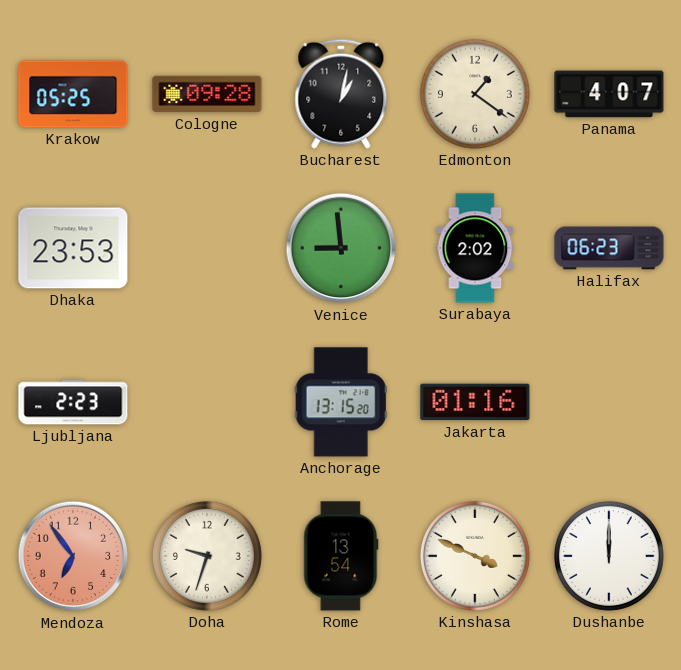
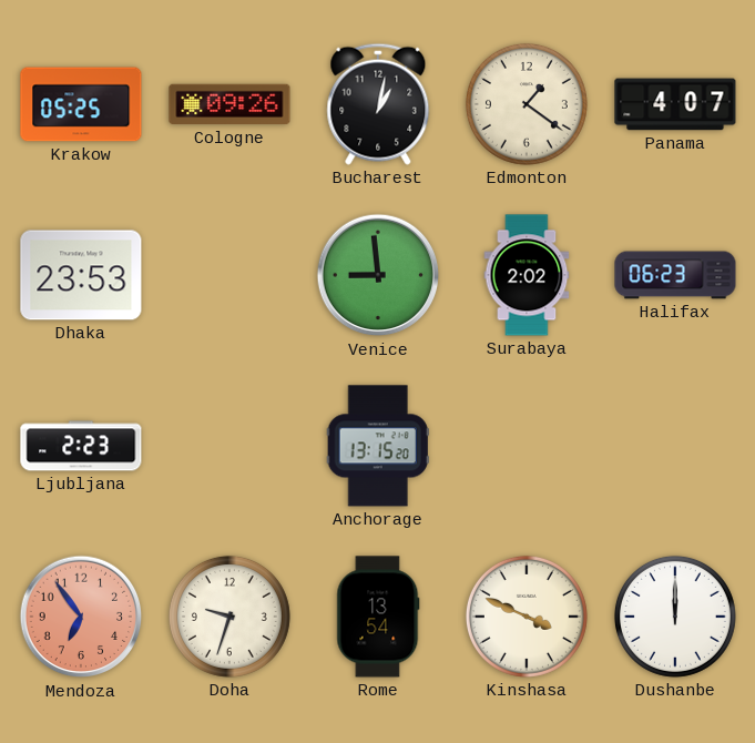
Cologne: 09:28 -> 09:26
Jakarta: 01:16 -> none
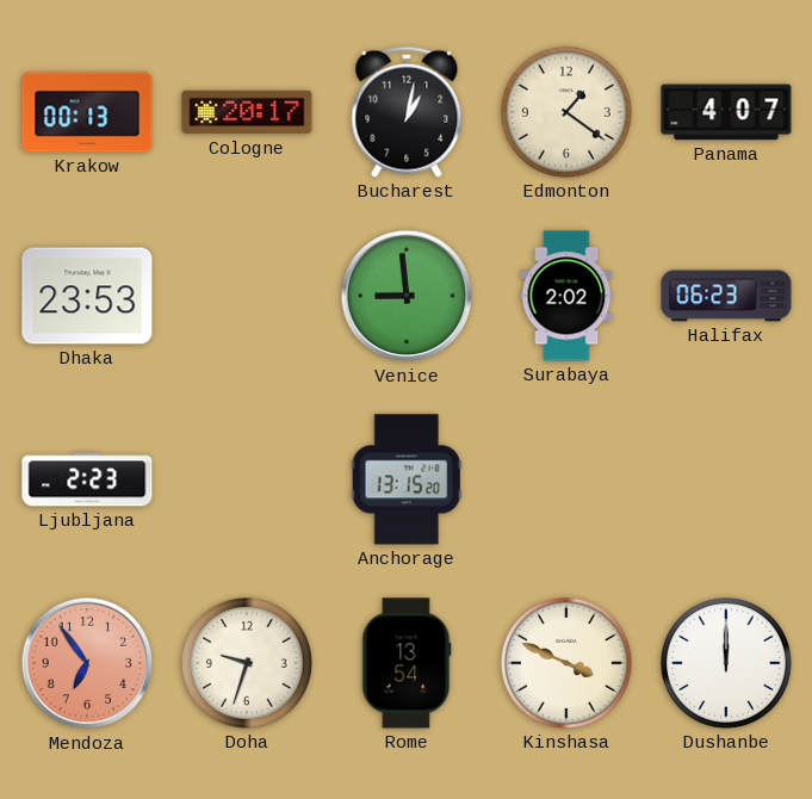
Krakow: 05:25 -> 00:13
Cologne: 09:26 -> 20:17
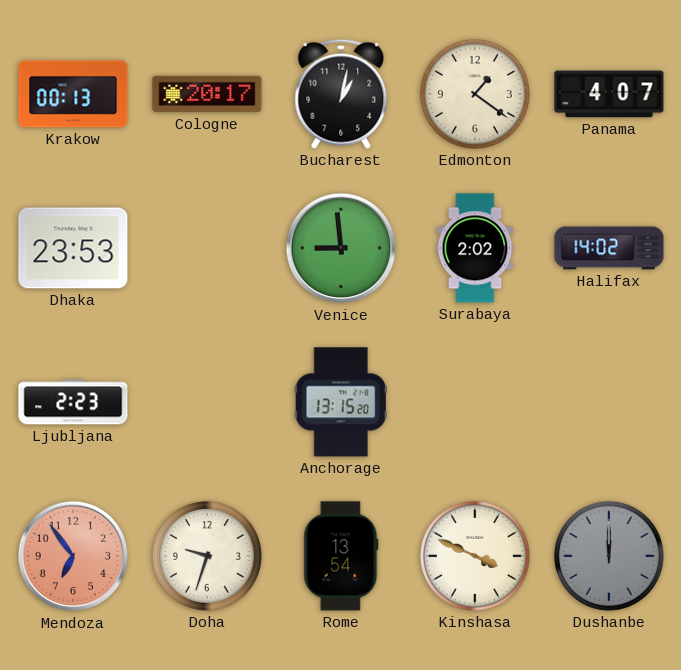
Halifax: 06:23 -> 14:02
Dushanbe dial: white -> grey
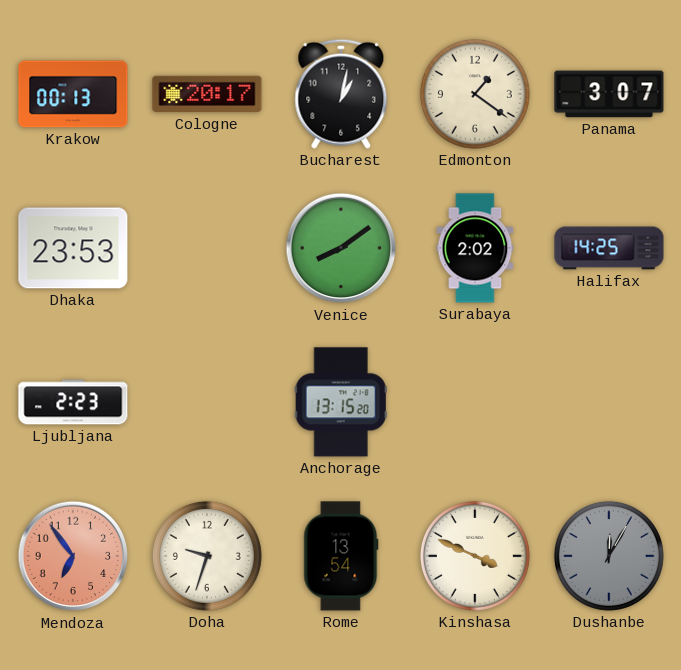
Panama: 4:07 -> 3:07
Venice: 8:59 -> 8:09
Halifax: 14:02 -> 14:25
Dushanbe: 12:00 -> 12:05
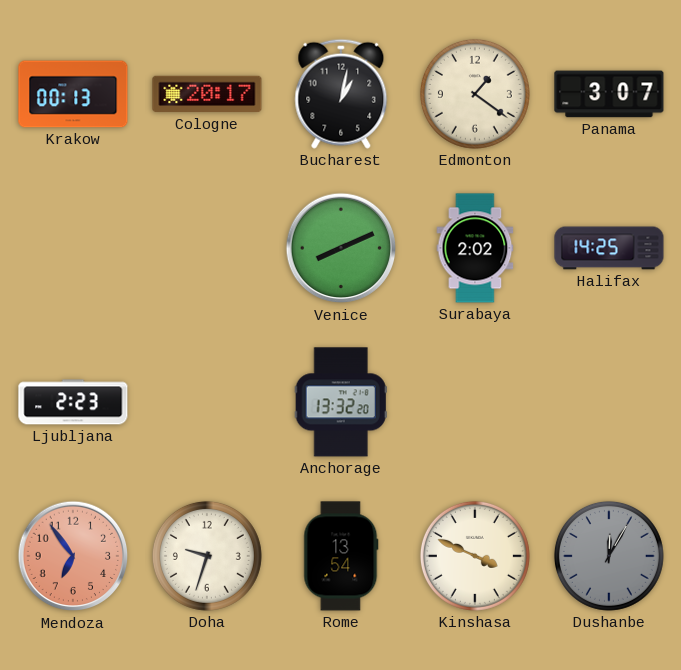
Dhaka: 23:53 -> none
Venice: 8:09 -> 8:11
Anchorage: 13:15 -> 13:32
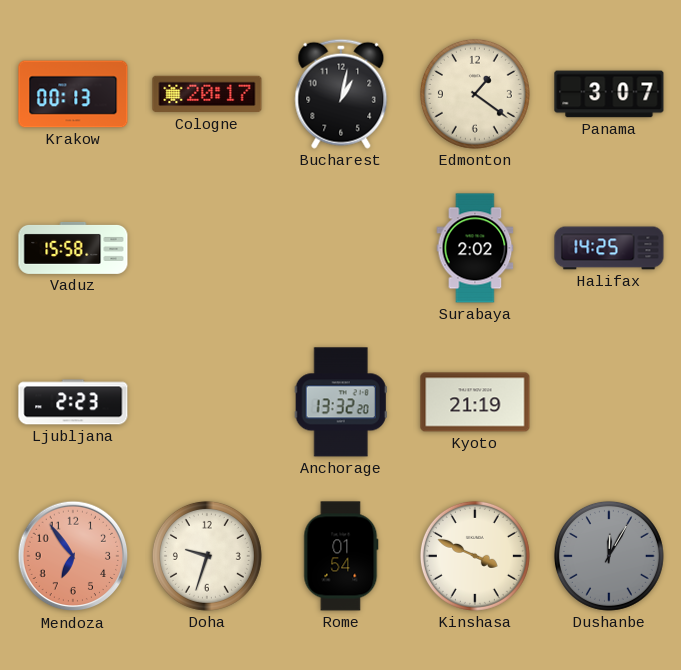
Vaduz: none -> 15:58
Venice: 8:11 -> none
Kyoto: none -> 21:19
Rome: 13:54 -> 01:54
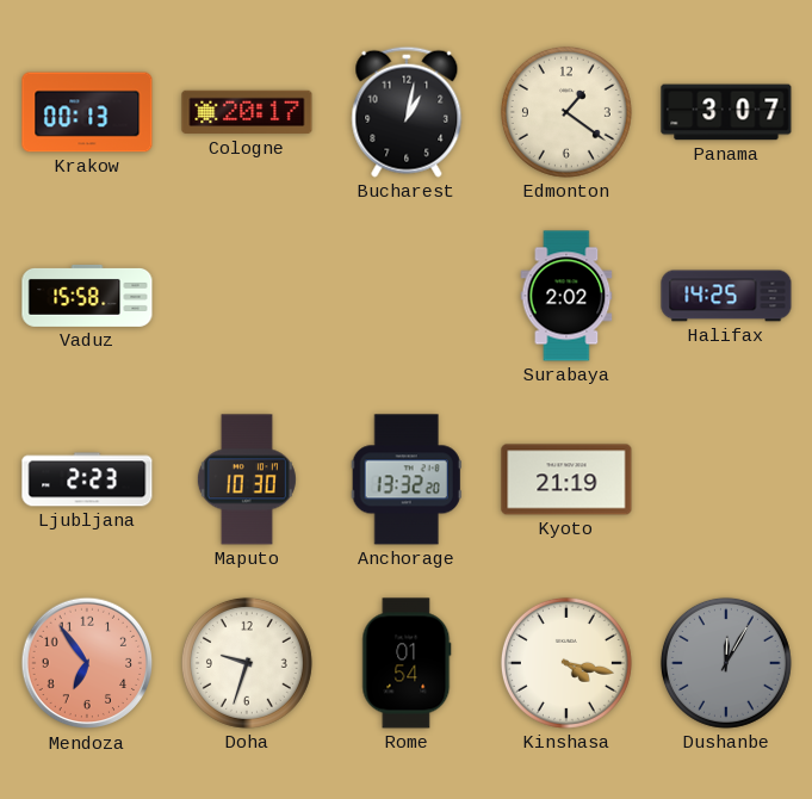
Maputo: none -> 10:30
Kinshasa: 3:49 -> 4:17
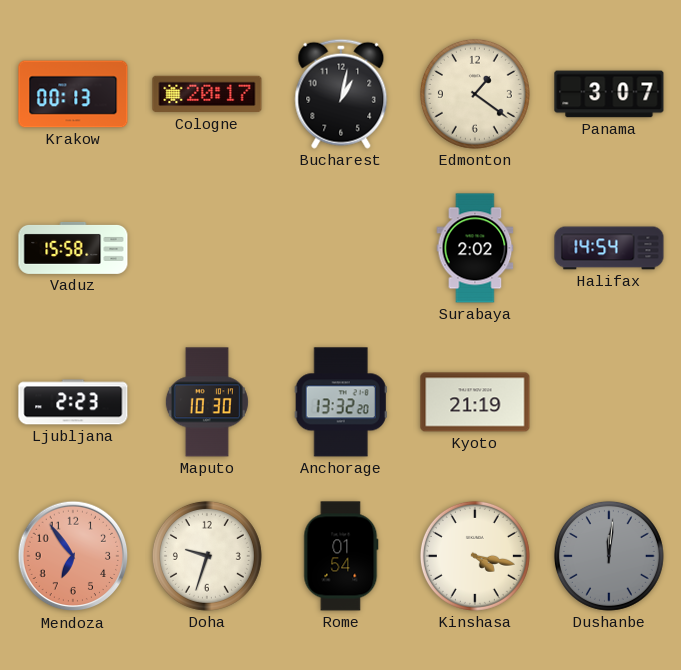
Halifax: 14:25 -> 14:54
Dushanbe: 12:05 -> 12:01
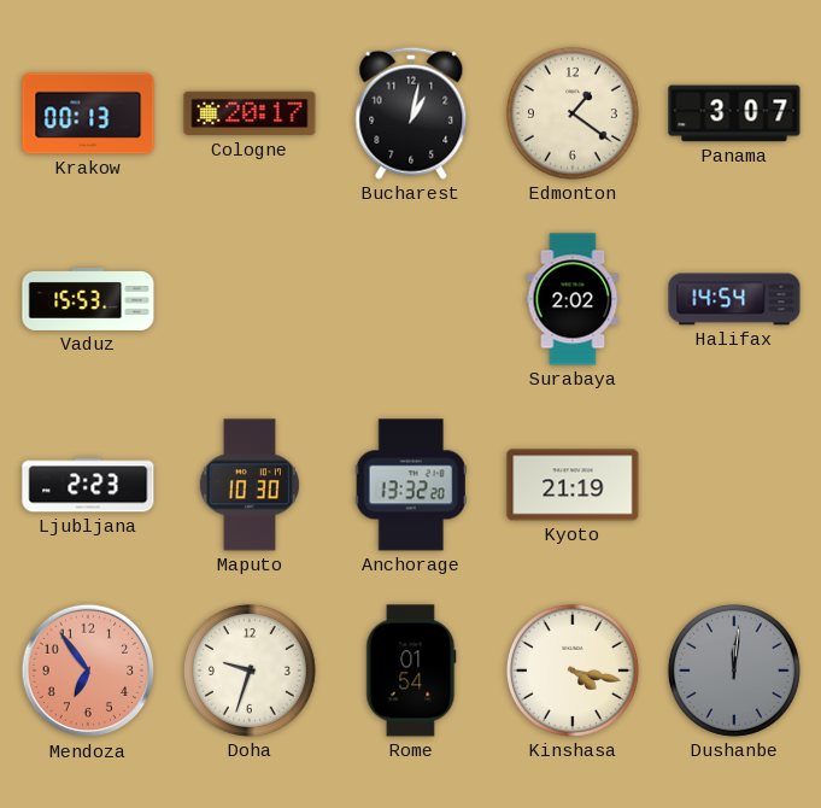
Vaduz: 15:58 -> 15:53
